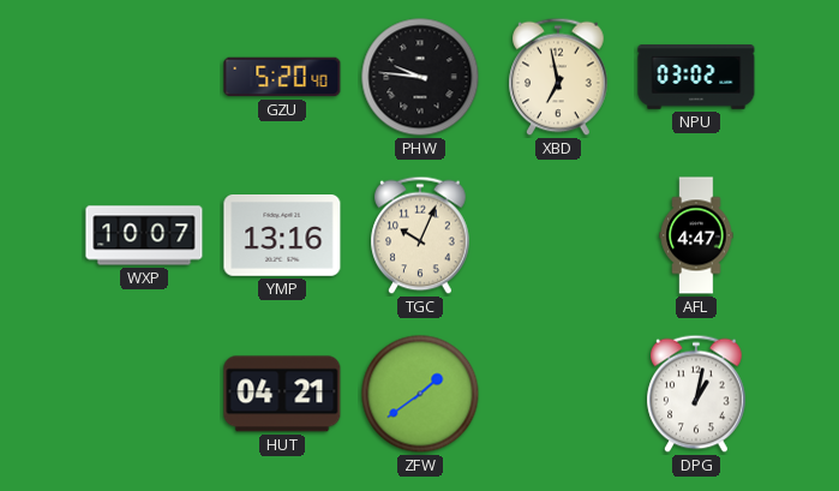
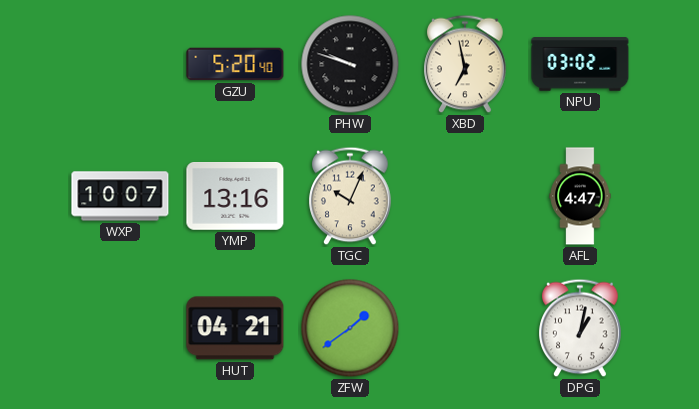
PHW: 9:46 -> 9:48
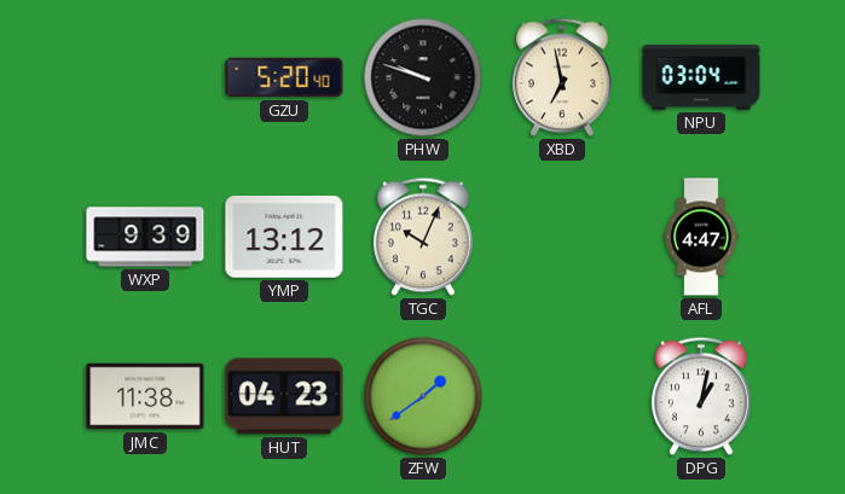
NPU: 03:02 -> 03:04
WXP: 10:07 -> 9:39
YMP: 13:16 -> 13:12
JMC: none -> 11:38
HUT: 04:21 -> 04:23
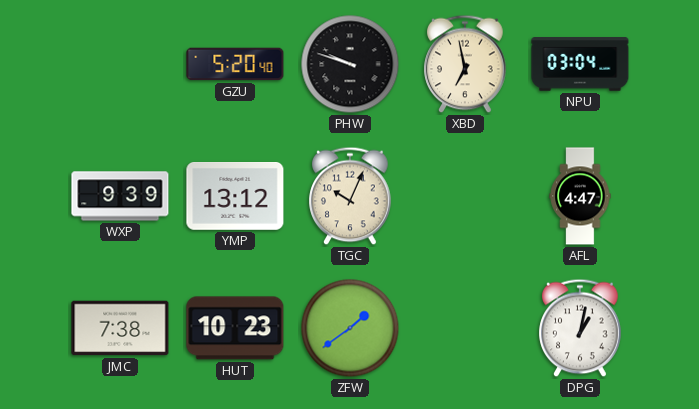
JMC: 11:38 -> 7:38
HUT: 04:23 -> 10:23
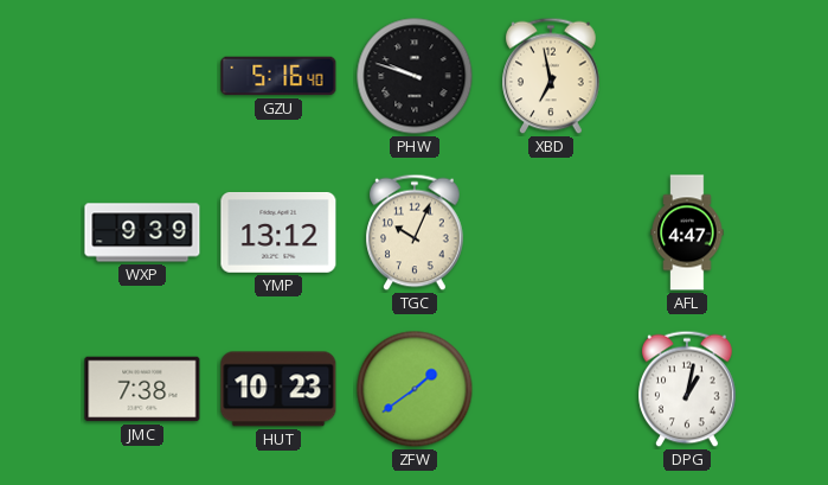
GZU: 5:20 -> 5:16
NPU: 03:04 -> none
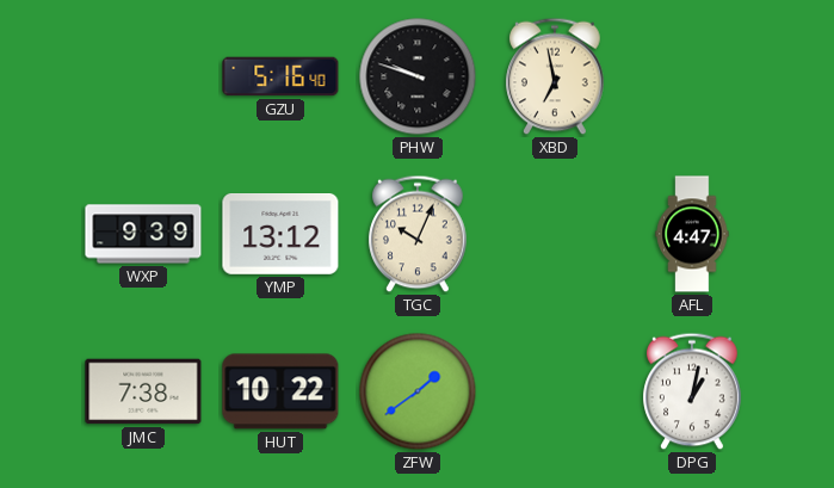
HUT: 10:23 -> 10:22
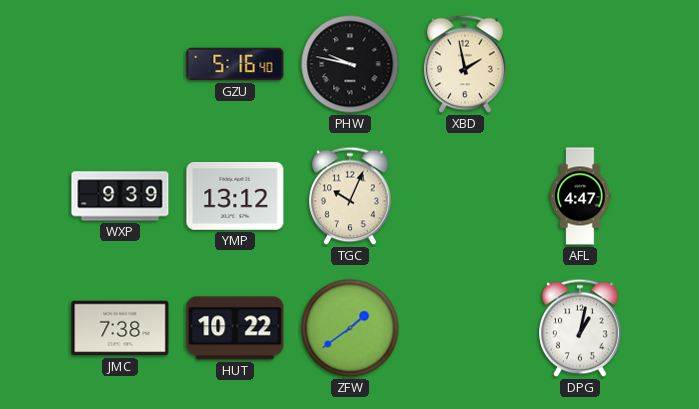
PHW: 9:48 -> 9:47
XBD: 6:58 -> 1:58
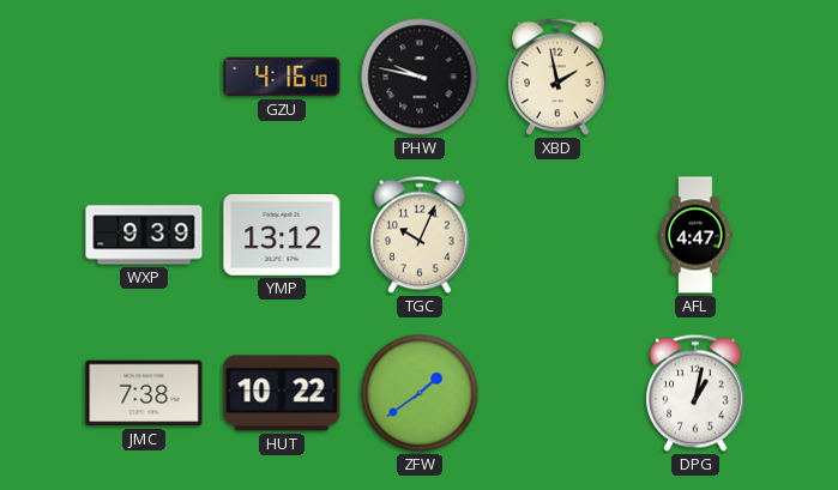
GZU: 5:16 -> 4:16
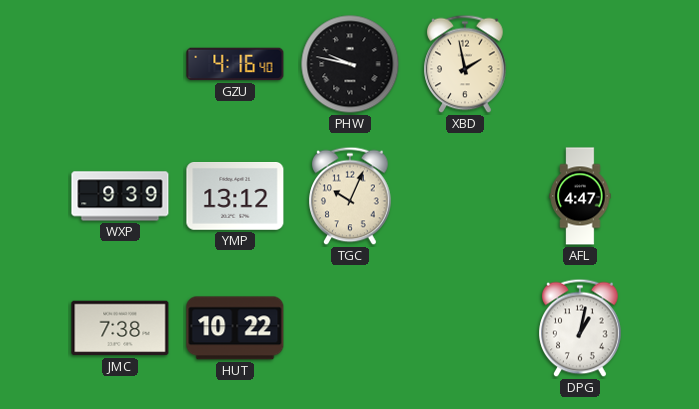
ZFW: 1:39 -> none
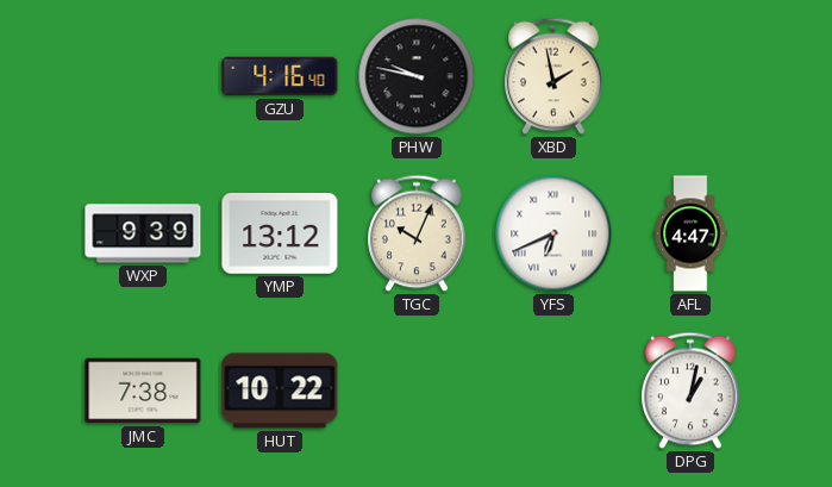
YFS: none -> 6:41
